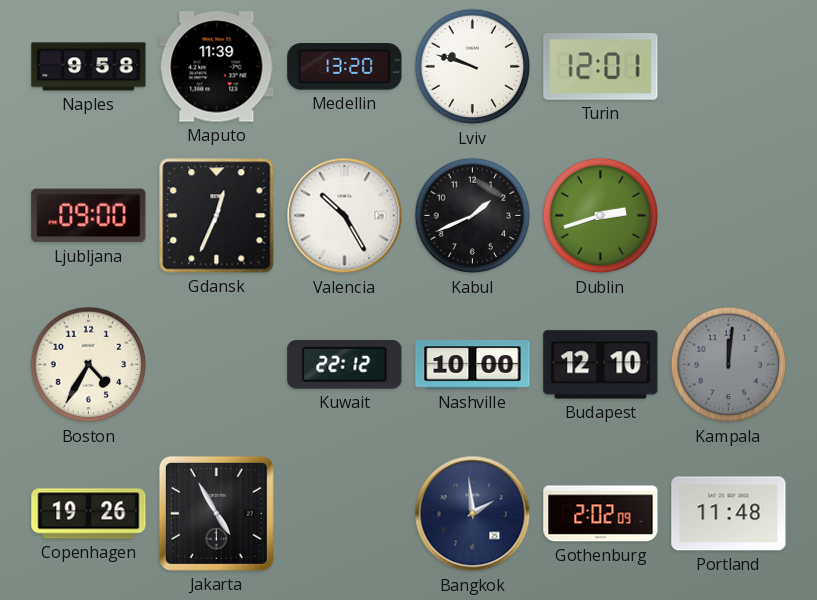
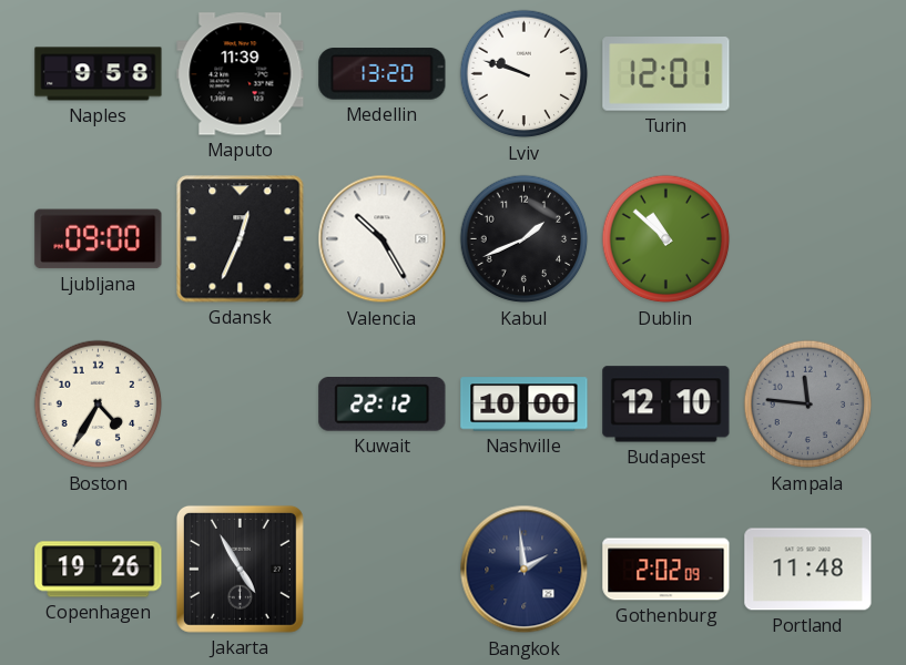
Dublin: 2:42 -> 10:52
Kampala: 12:01 -> 11:46
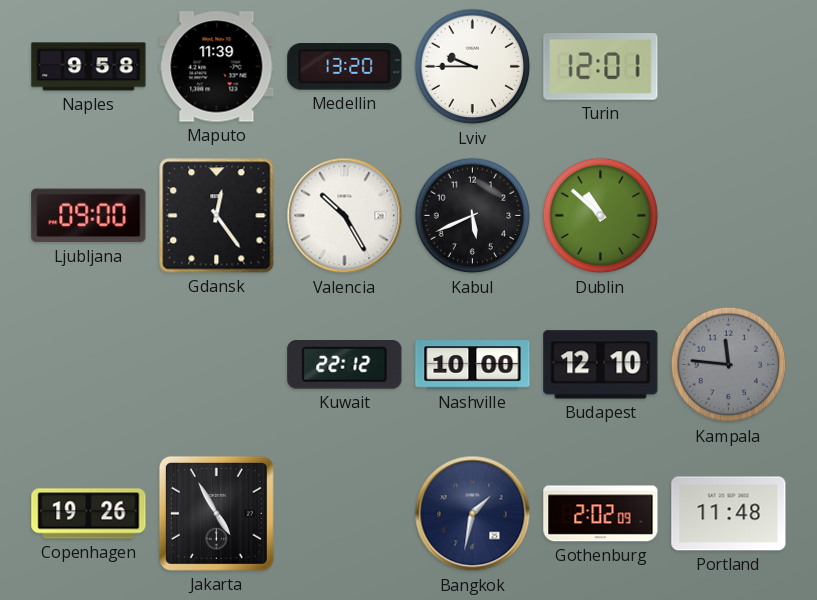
Lviv: 9:48 -> 9:45
Gdansk: 12:34 -> 12:24
Kabul: 1:41 -> 5:41
Boston: 4:35 -> none
Bangkok: 1:59 -> 1:32
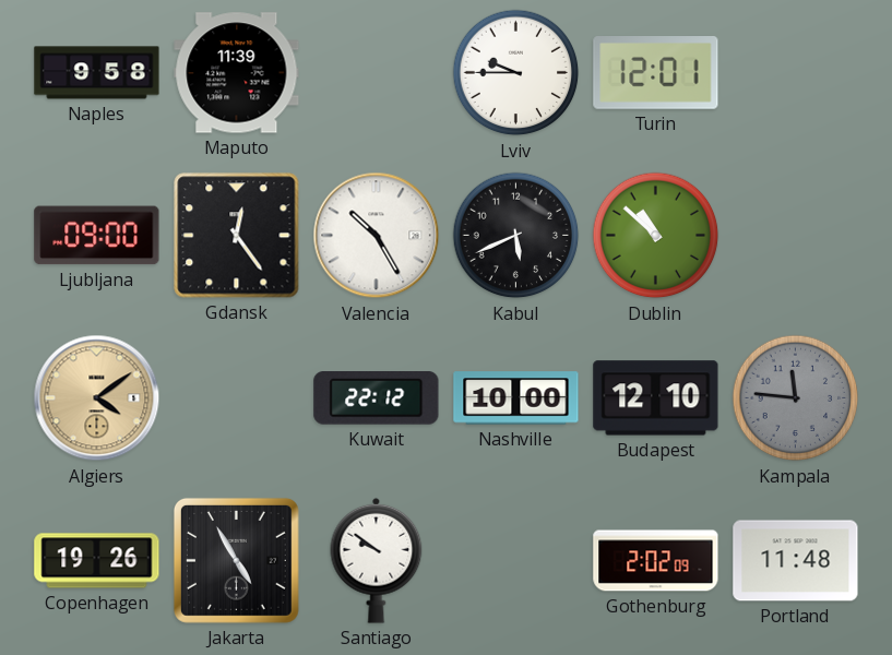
Medellin: 13:20 -> none
Algiers: none -> 4:09
Santiago: none -> 9:51
Bangkok: 1:32 -> none
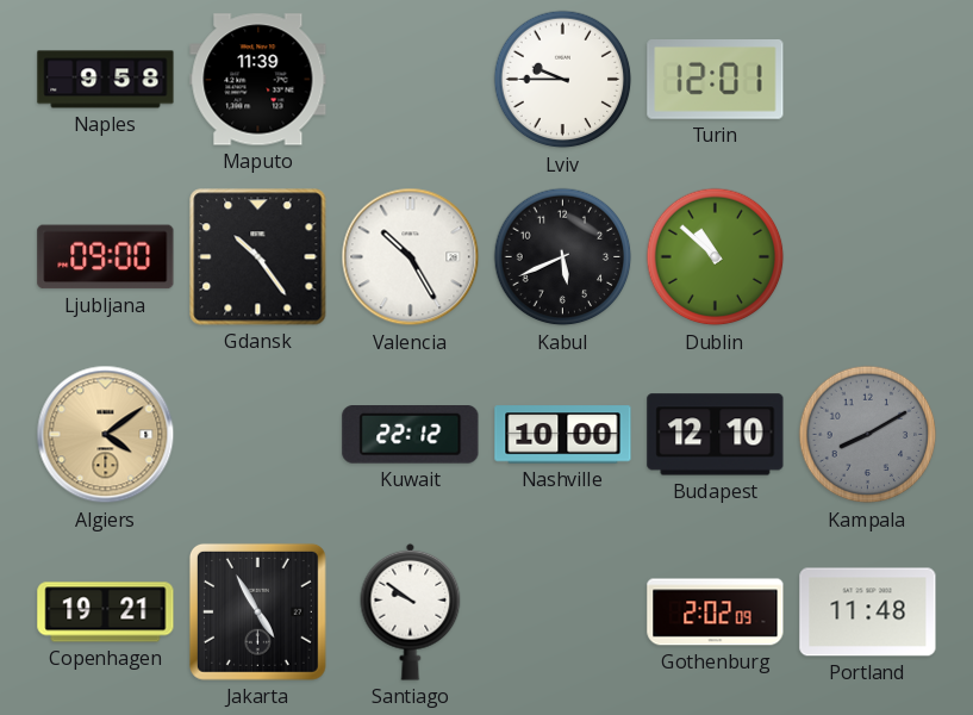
Gdansk: 12:24 -> 10:24
Kampala: 11:46 -> 8:10
Copenhagen: 19:26 -> 19:21
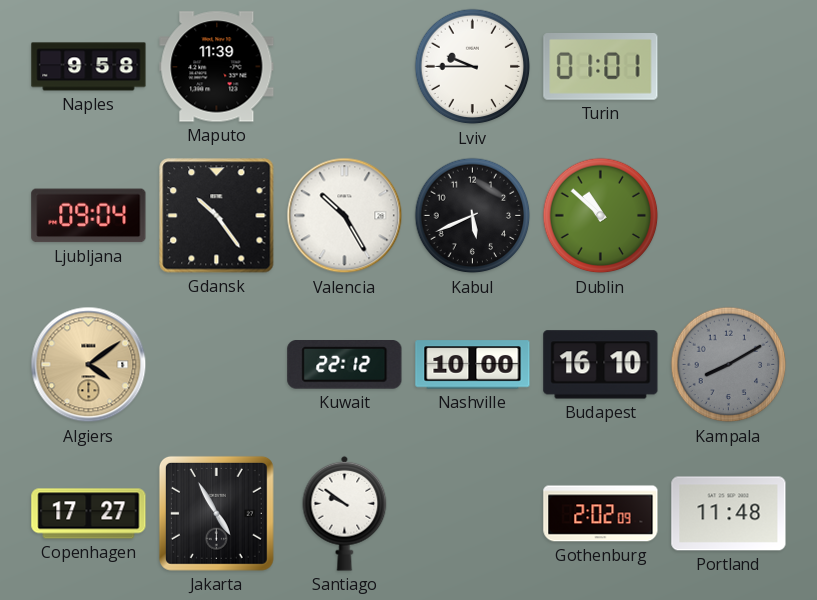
Turin: 12:01 -> 01:01
Ljubljana: 09:00 -> 09:04
Budapest: 12:10 -> 16:10
Copenhagen: 19:21 -> 17:27
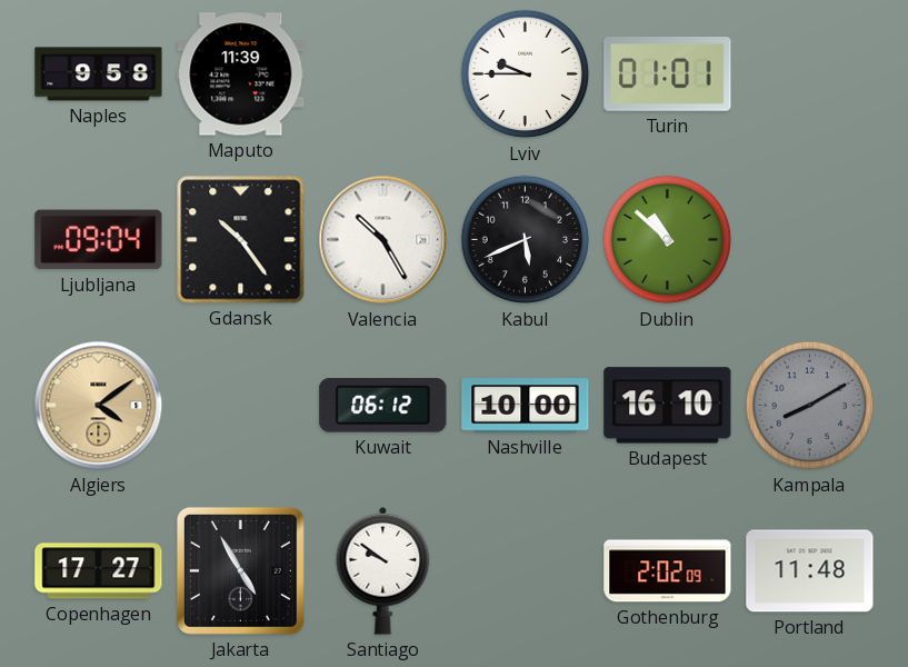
Kuwait: 22:12 -> 06:12
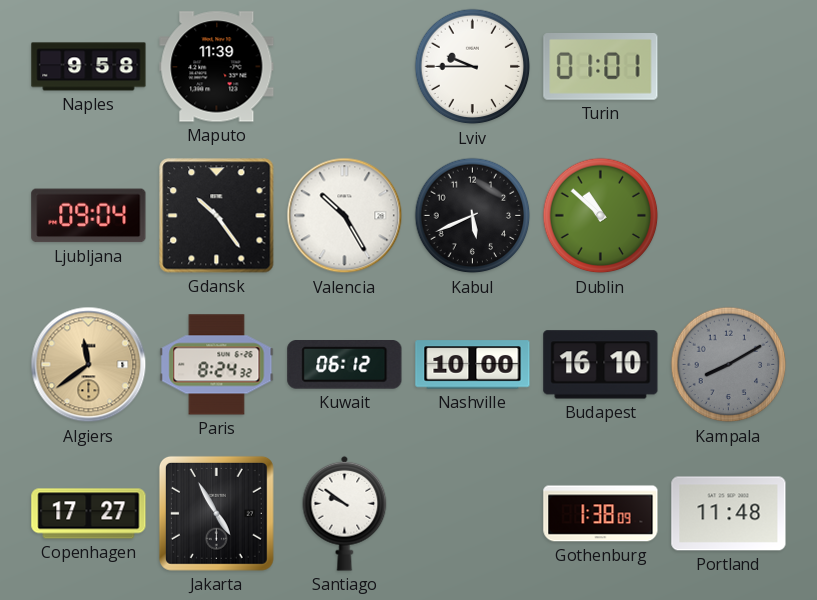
Algiers: 4:09 -> 11:39
Paris: none -> 8:24
Gothenburg: 2:02 -> 1:38
